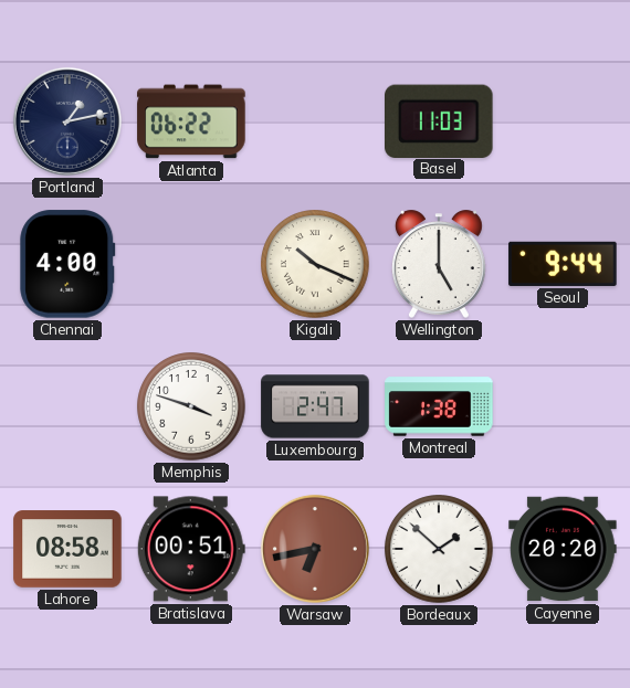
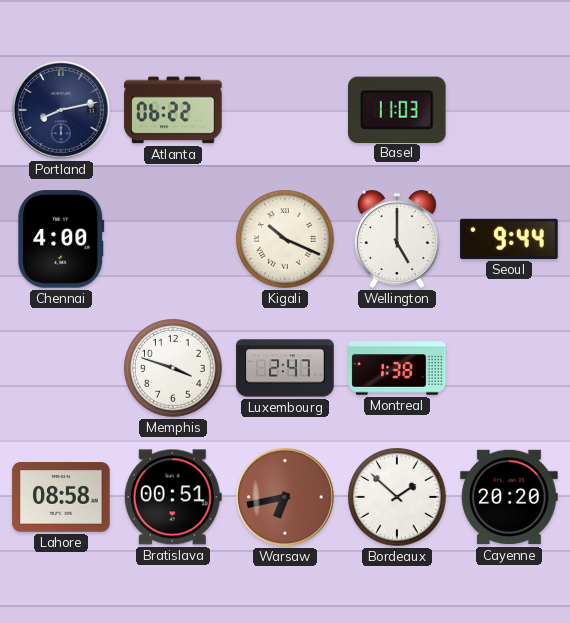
Portland: 1:13 -> 8:13
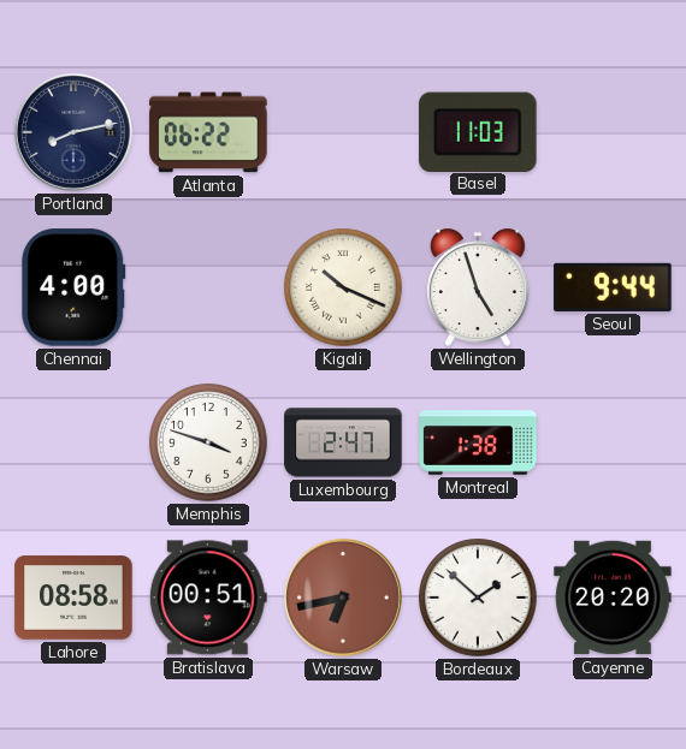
Wellington: 5:00 -> 4:57
